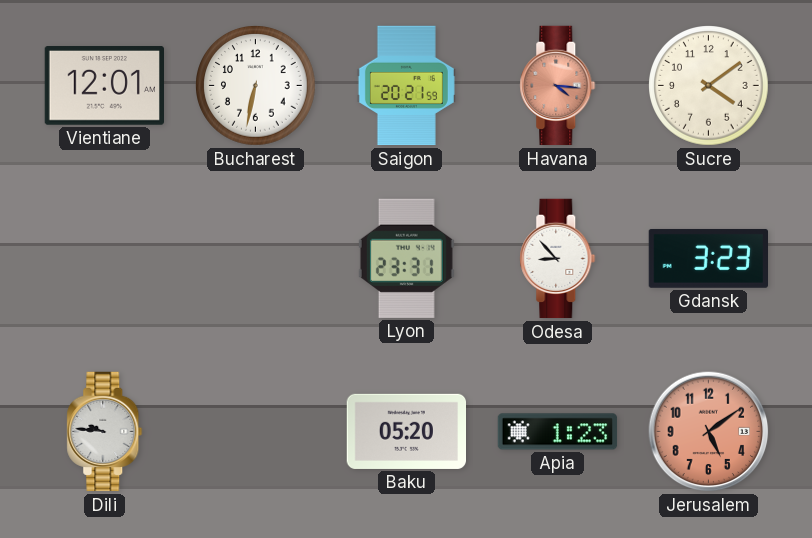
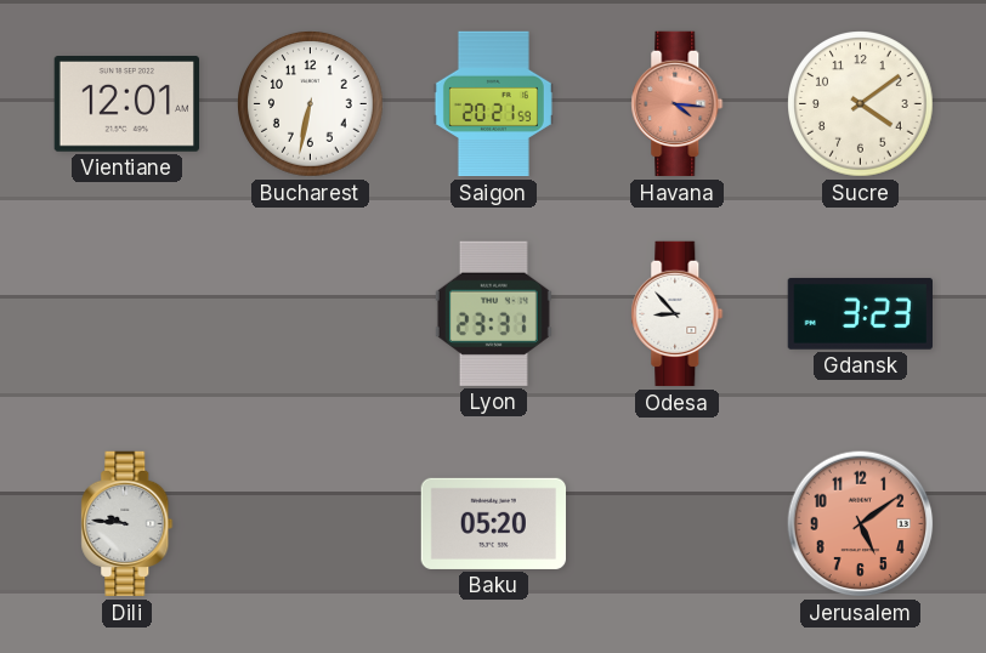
Apia: 1:23 -> none
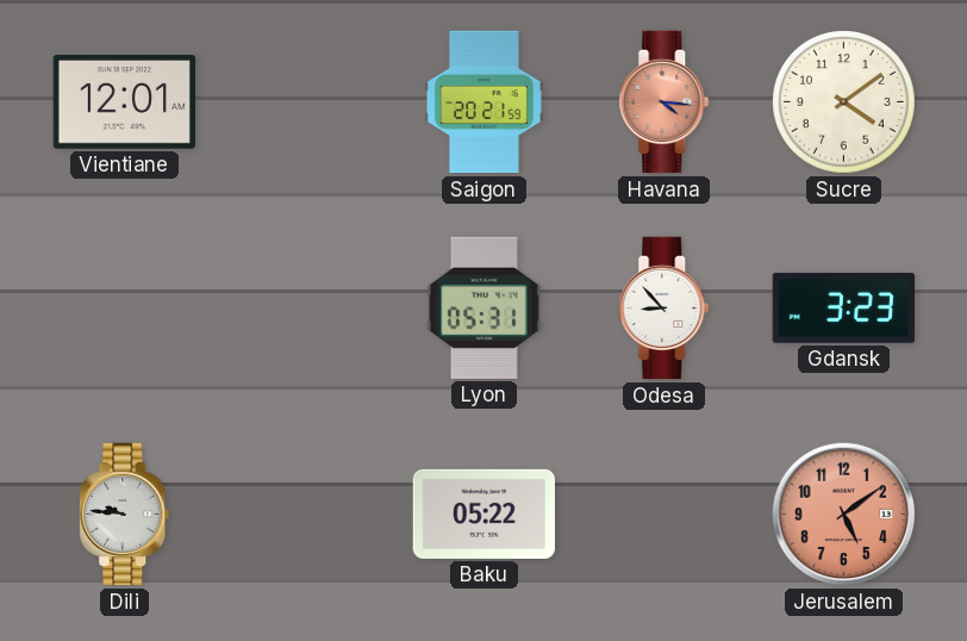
Bucharest: 6:32 -> none
Lyon: 23:31 -> 05:31
Baku: 05:20 -> 05:22
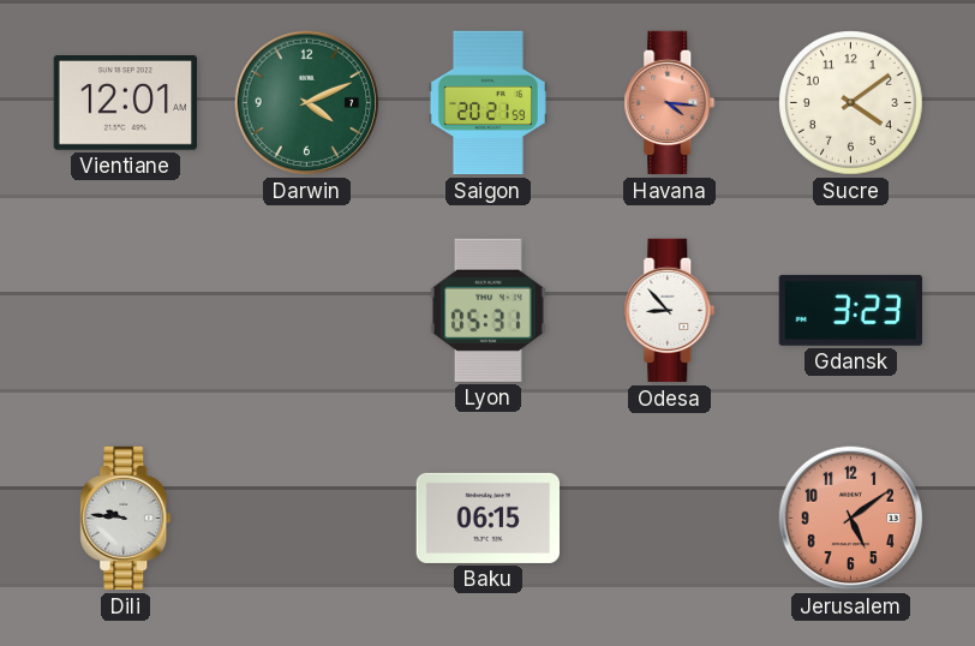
Darwin: none -> 4:11
Baku: 05:22 -> 06:15
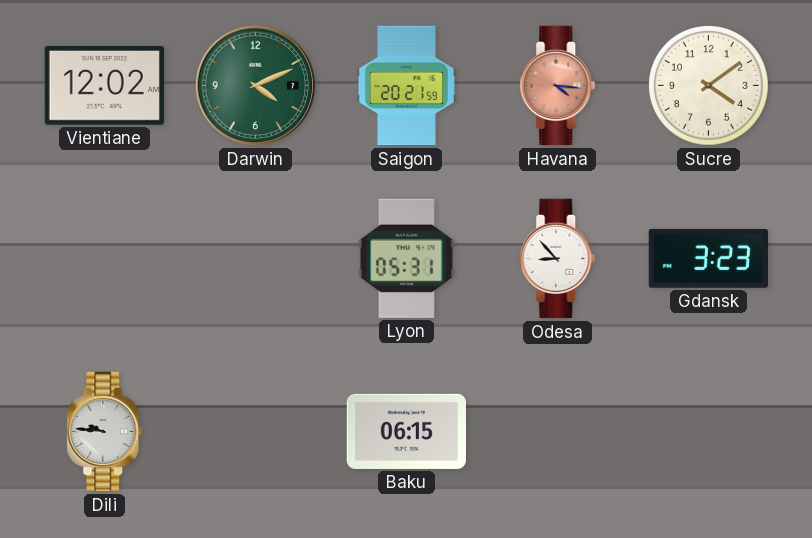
Vientiane: 12:01 -> 12:02
Jerusalem: 5:09 -> none
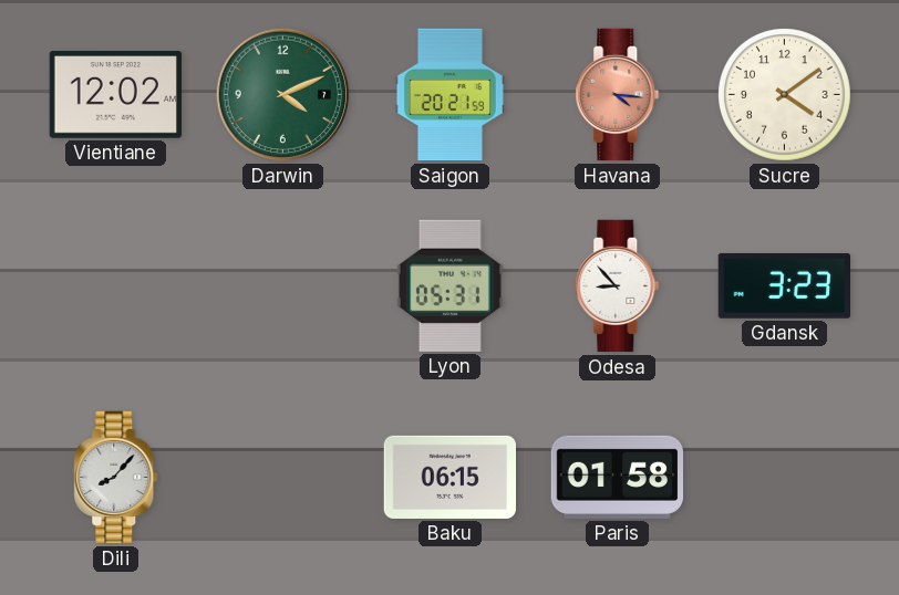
Dili: 9:46 -> 8:07
Paris: none -> 01:58
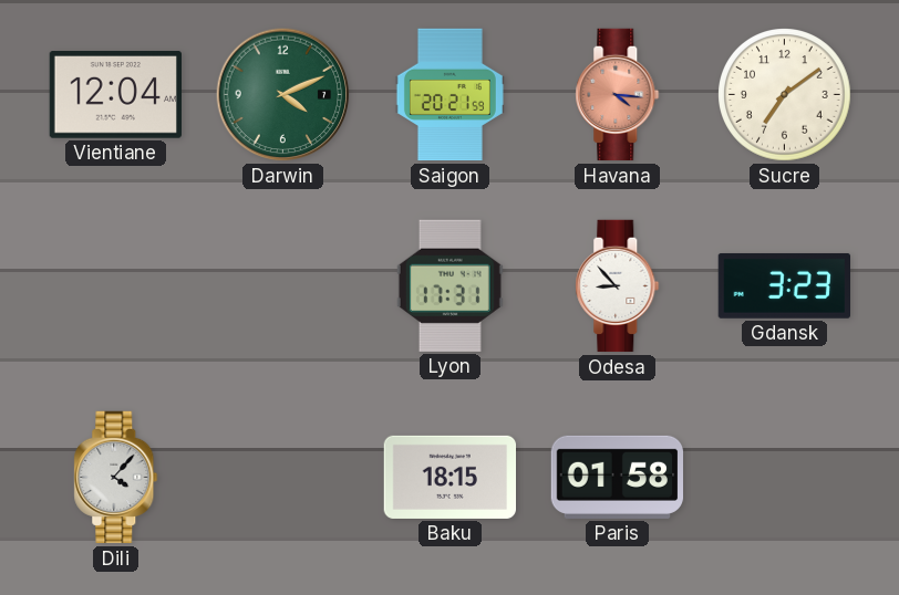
Vientiane: 12:02 -> 12:04
Sucre: 4:09 -> 7:09
Lyon: 05:31 -> 17:31
Dili: 8:07 -> 4:07
Baku: 06:15 -> 18:15
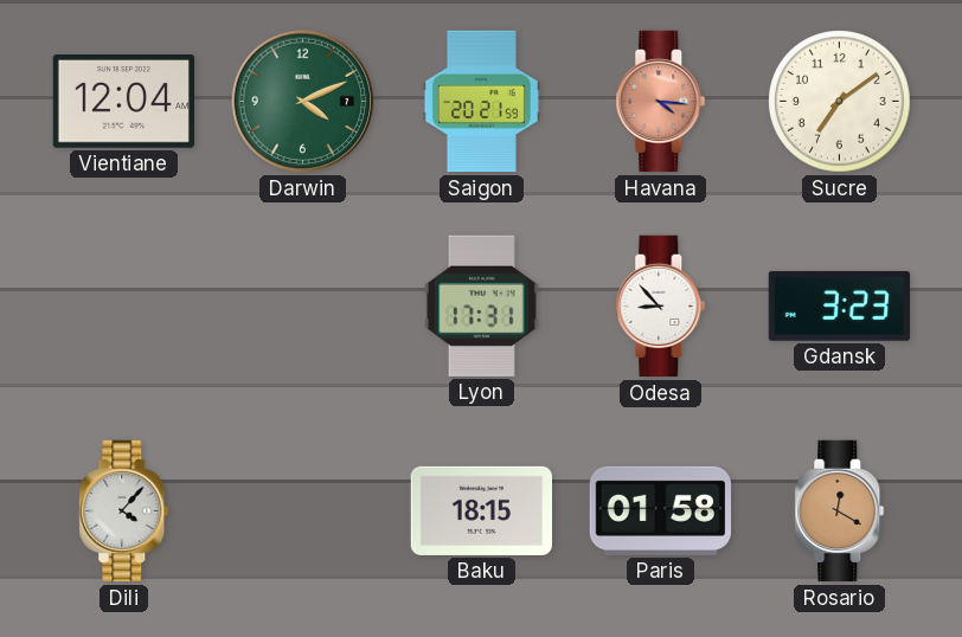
Rosario: none -> 12:20
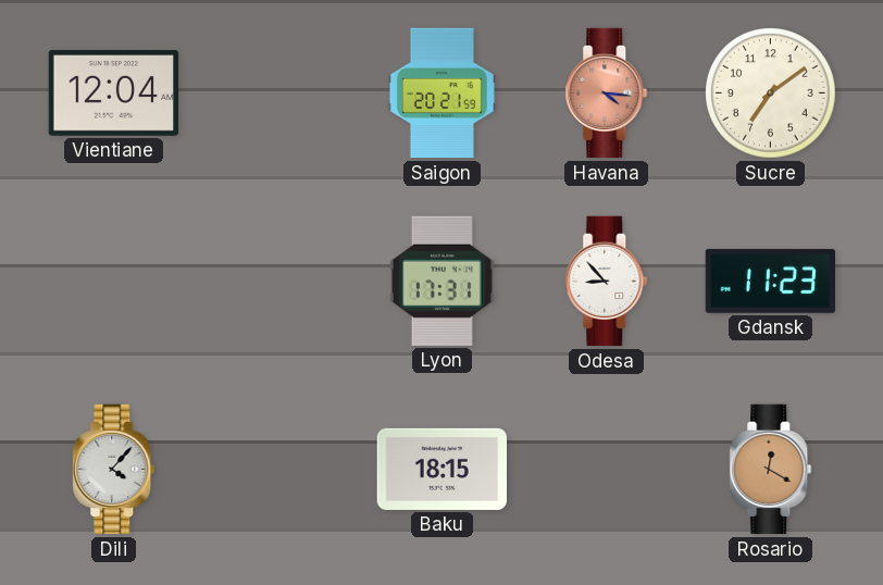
Darwin: 4:11 -> none
Gdansk: 3:23 -> 11:23
Paris: 01:58 -> none
